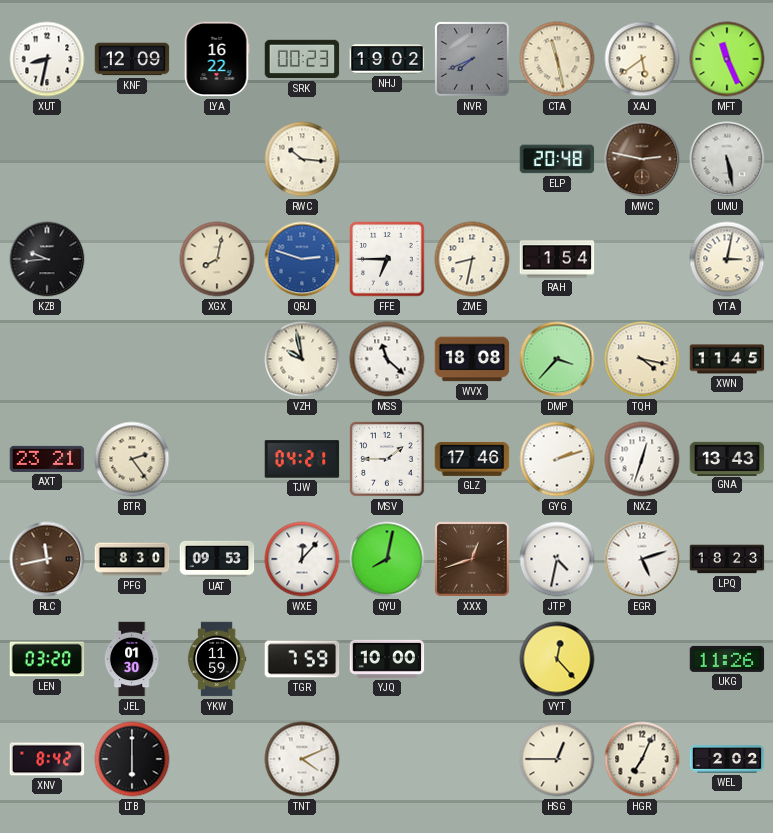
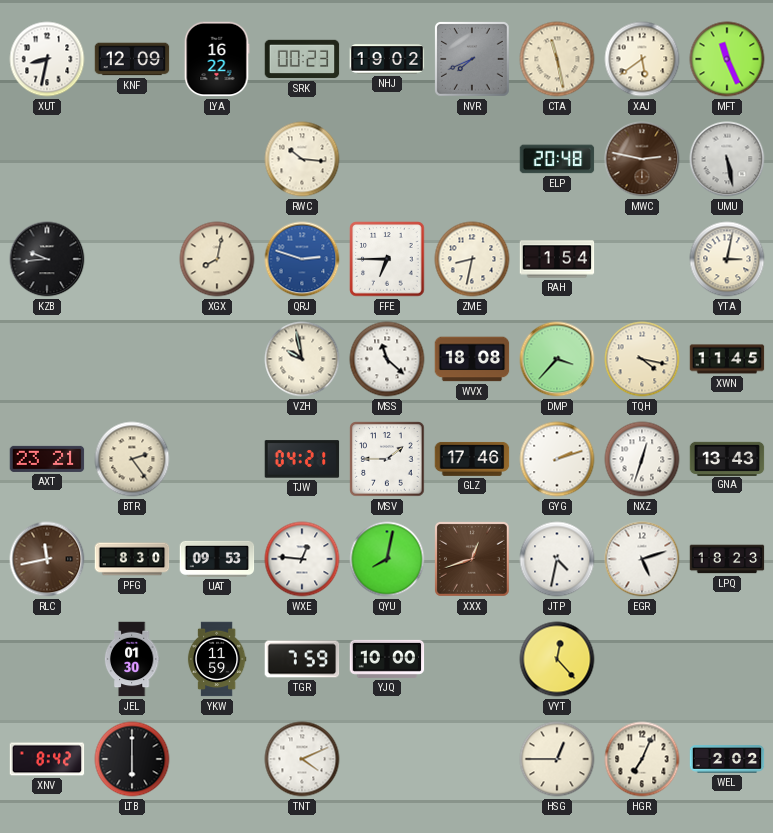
WXE: 12:07 -> 12:46
LEN: 03:20 -> none
UKG: 11:26 -> none
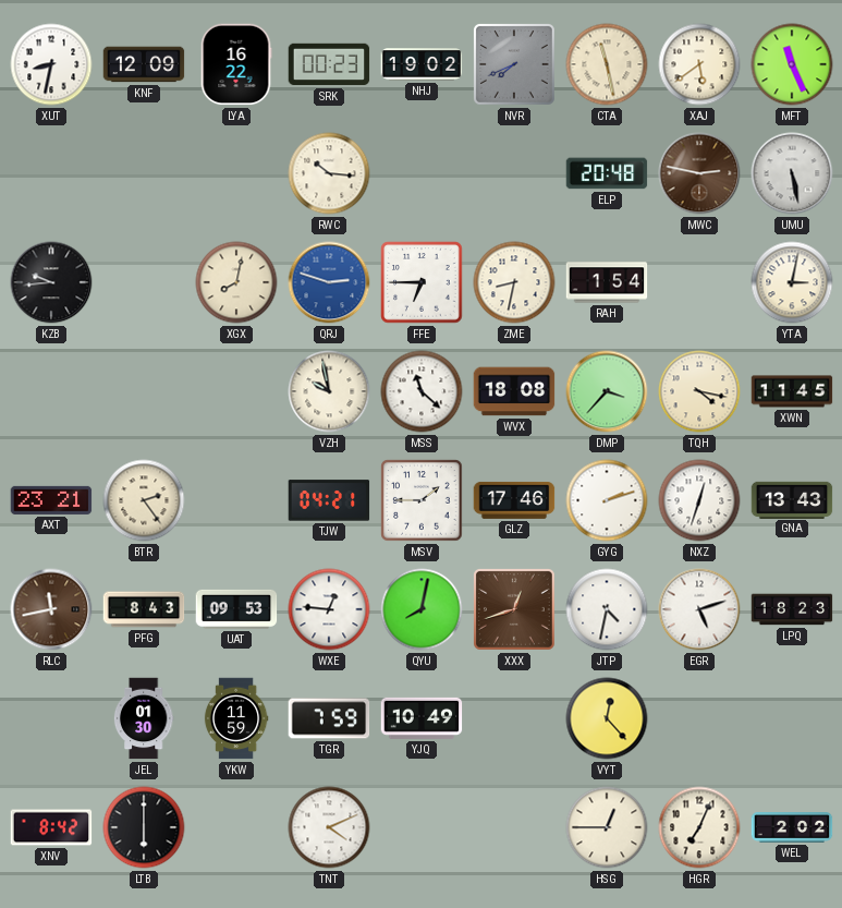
PFG: 8:30 -> 8:43
YJQ: 10:00 -> 10:49
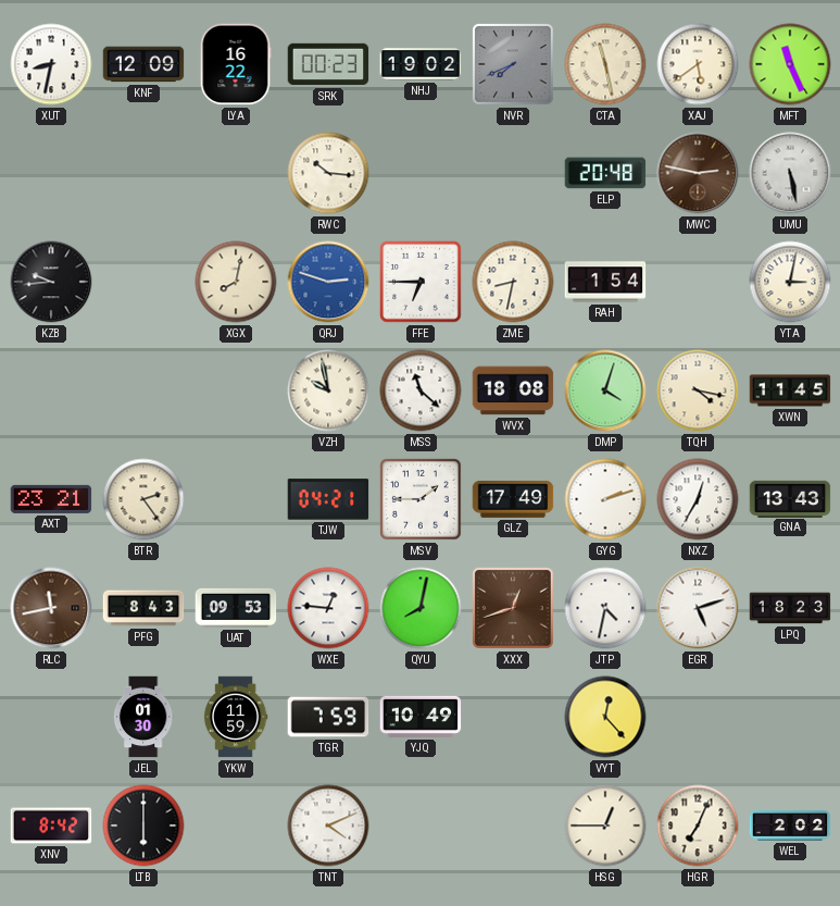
DMP: 3:37 -> 4:03
GLZ: 17:46 -> 17:49
NXZ: 12:33 -> 12:35
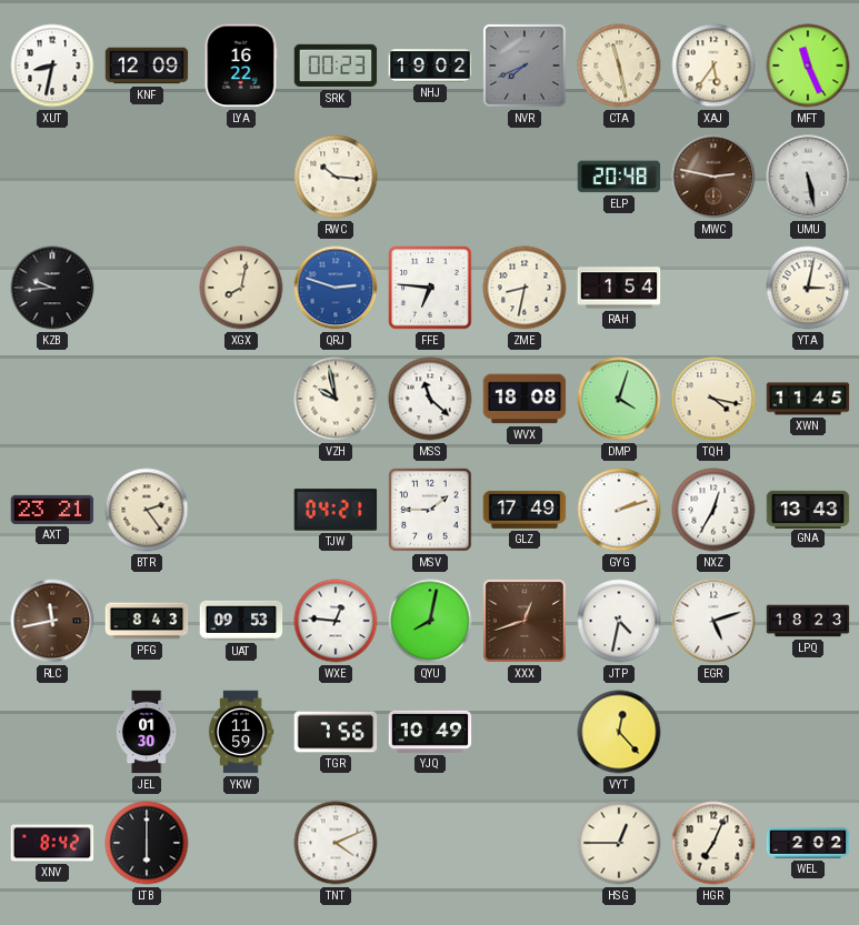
XAJ: 5:39 -> 5:36
FFE: 6:45 -> 6:46
TGR: 7:59 -> 7:56
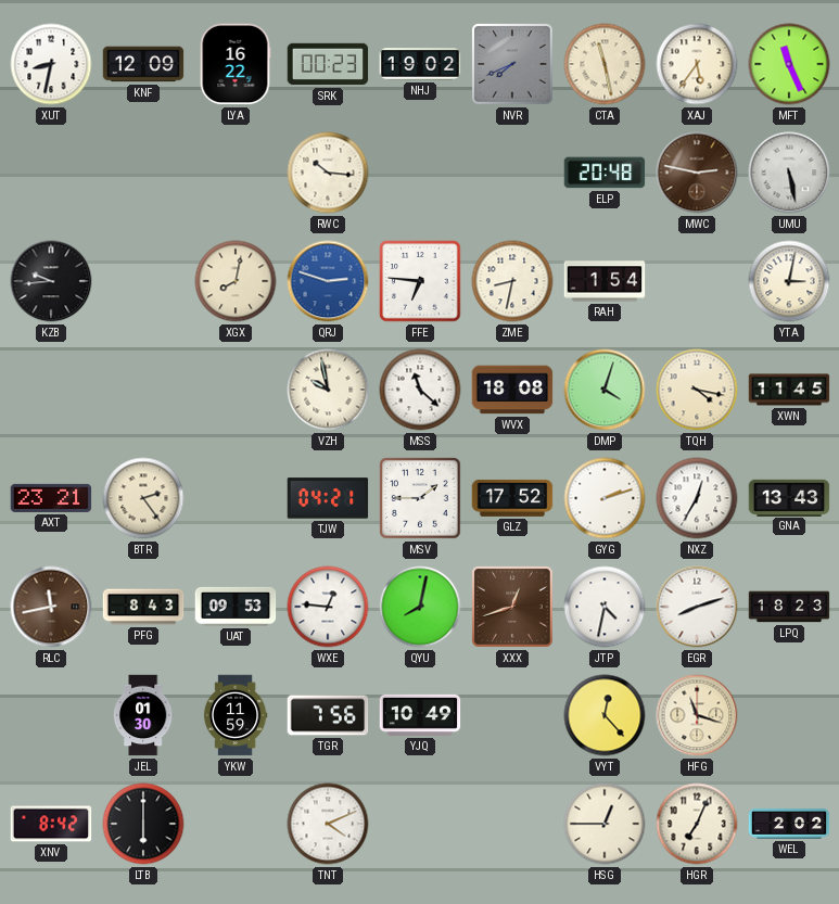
GLZ: 17:49 -> 17:52
EGR: 5:12 -> 8:12
HFG: none -> 11:18
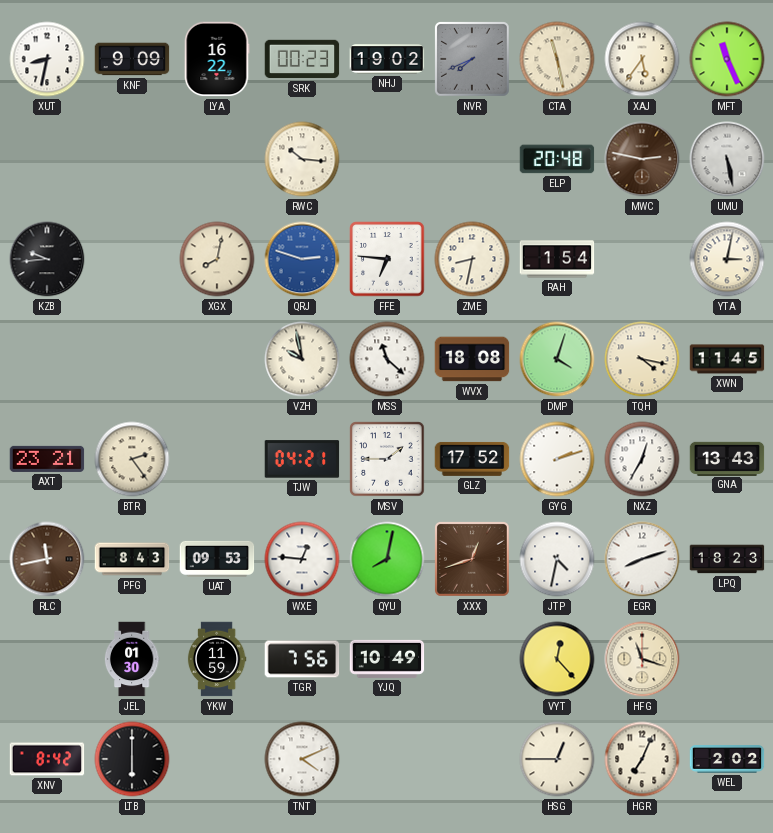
KNF: 12:09 -> 9:09
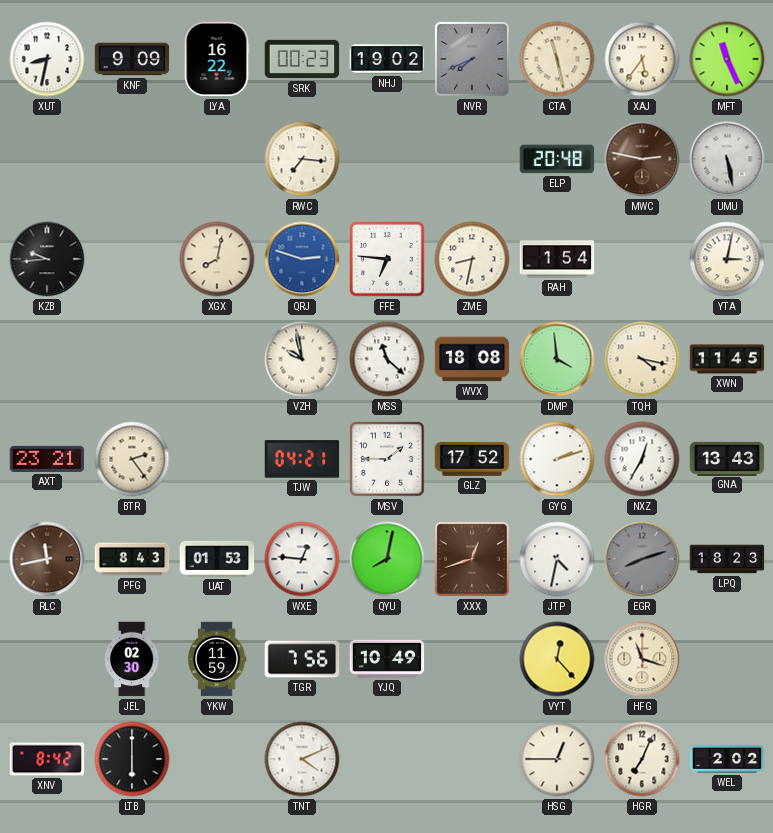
RWC: 10:16 -> 7:16
DMP: 4:03 -> 3:59
UAT: 09:53 -> 01:53
EGR dial: white -> grey
JEL: 01:30 -> 02:30
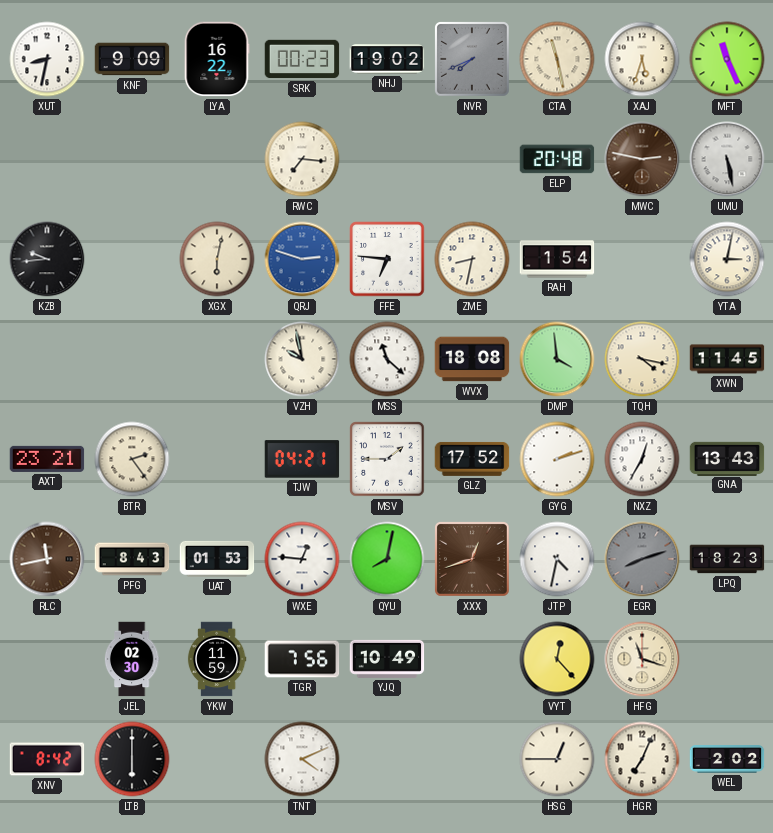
XAJ: 5:36 -> 5:33
XGX: 8:02 -> 6:02
